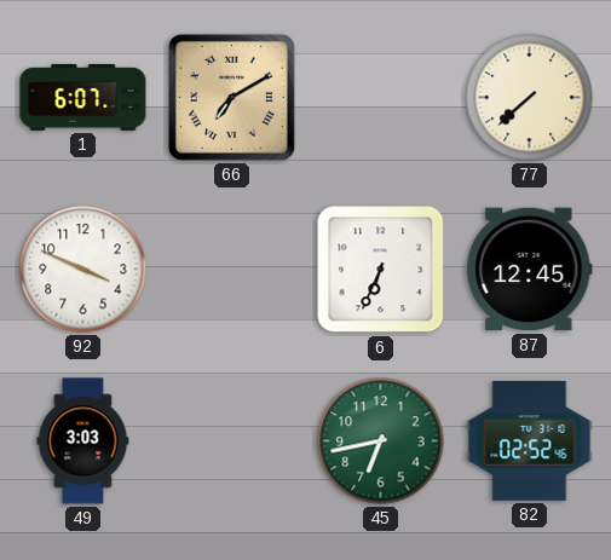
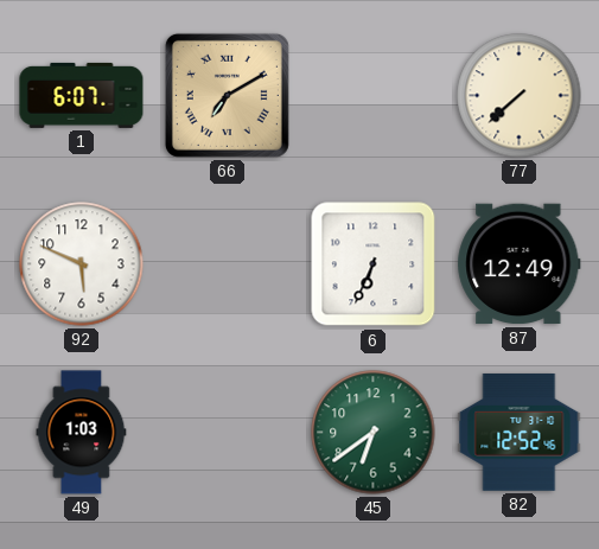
92: 3:49 -> 5:49
87: 12:45 -> 12:49
49: 3:03 -> 1:03
45: 6:43 -> 6:39
82: 02:52 -> 12:52
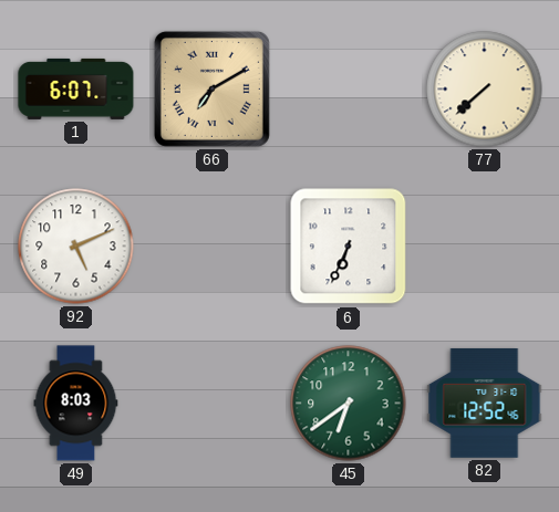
92: 5:49 -> 5:11
87: 12:49 -> none
49: 1:03 -> 8:03
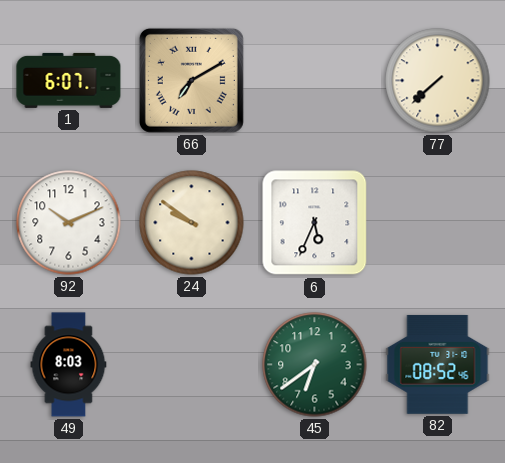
92: 5:11 -> 10:11
24: none -> 9:51
6: 6:34 -> 5:34
82: 12:52 -> 08:52
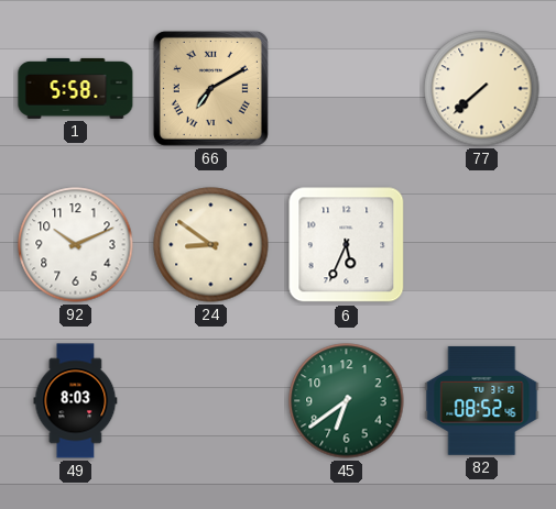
1: 6:07 -> 5:58
24: 9:51 -> 8:51
